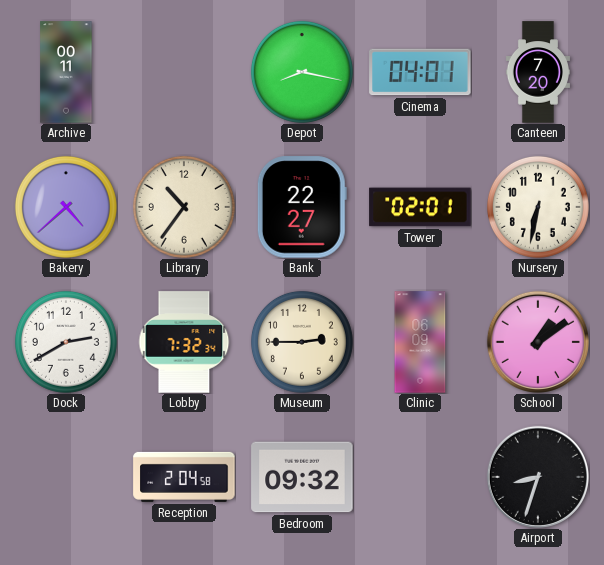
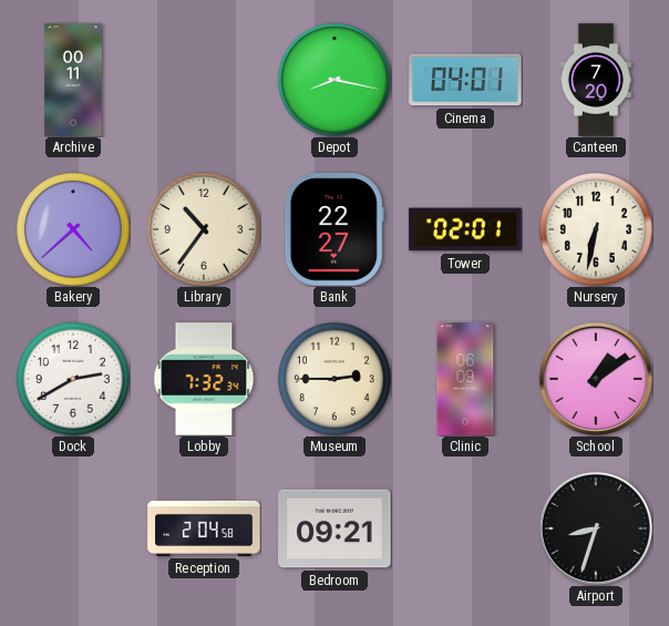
Bedroom: 09:32 -> 09:21
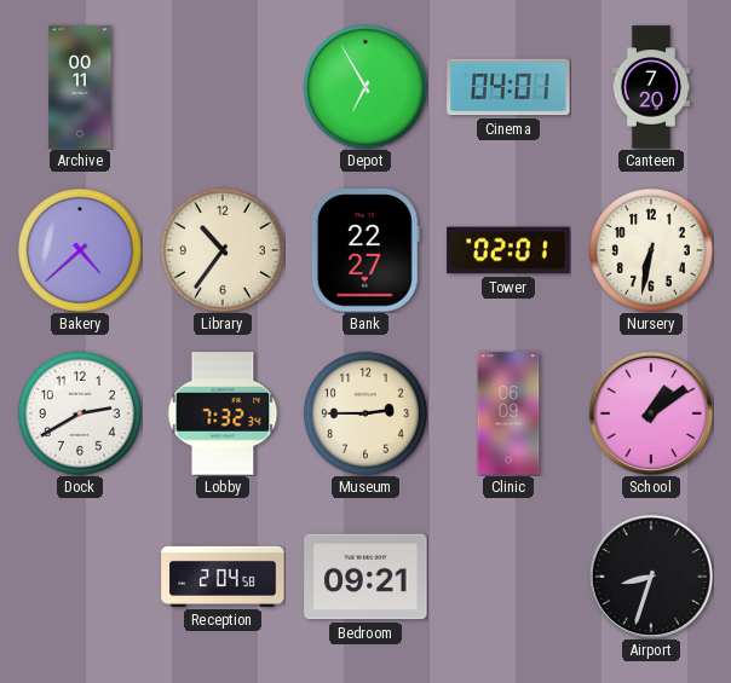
Depot: 8:17 -> 6:55
